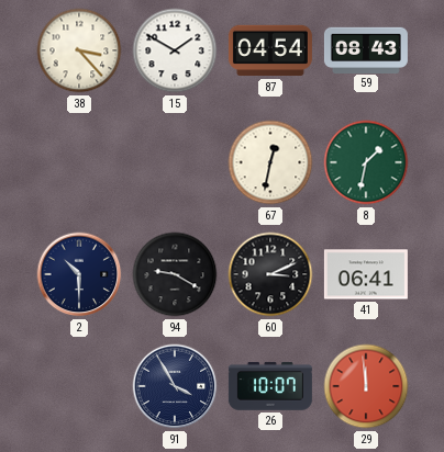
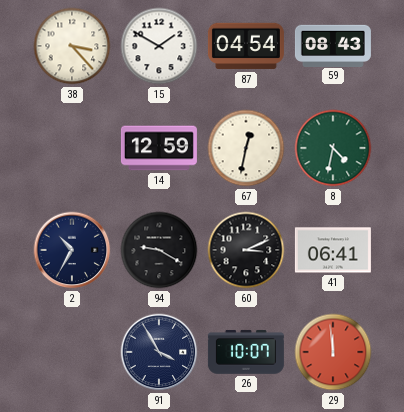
14: none -> 12:59
8: 1:32 -> 4:32
2: 10:30 -> 10:35
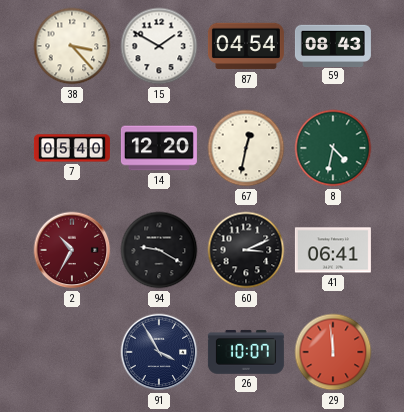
7: none -> 05:40
14: 12:59 -> 12:20
2 dial: navy -> burgundy
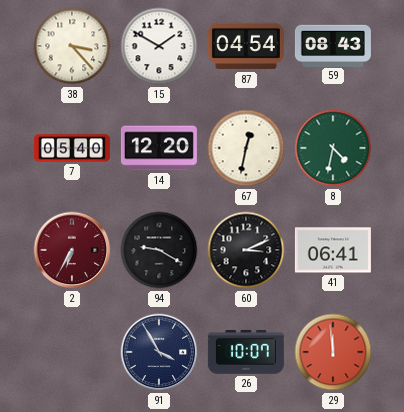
2: 10:35 -> 6:35
